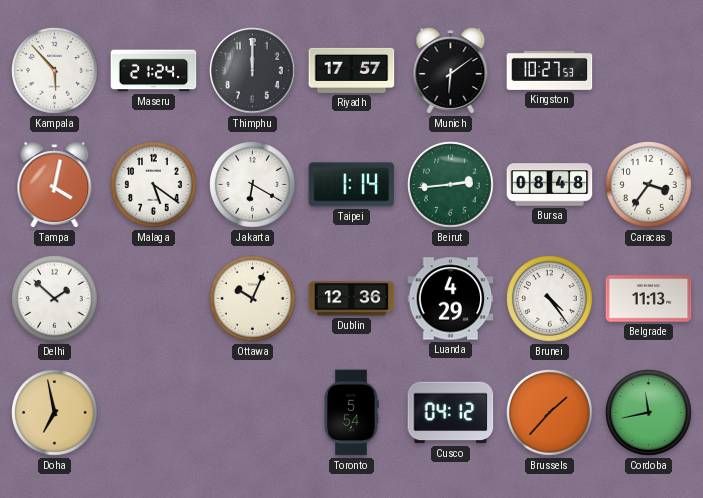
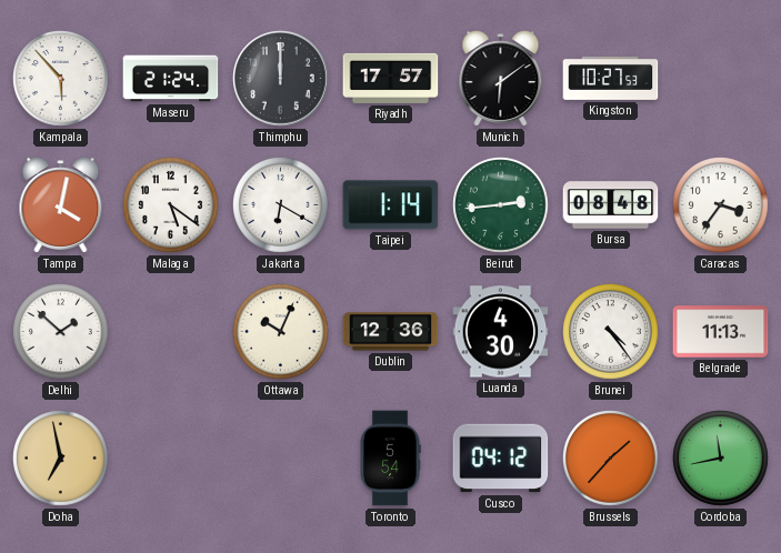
Luanda: 4:29 -> 4:30
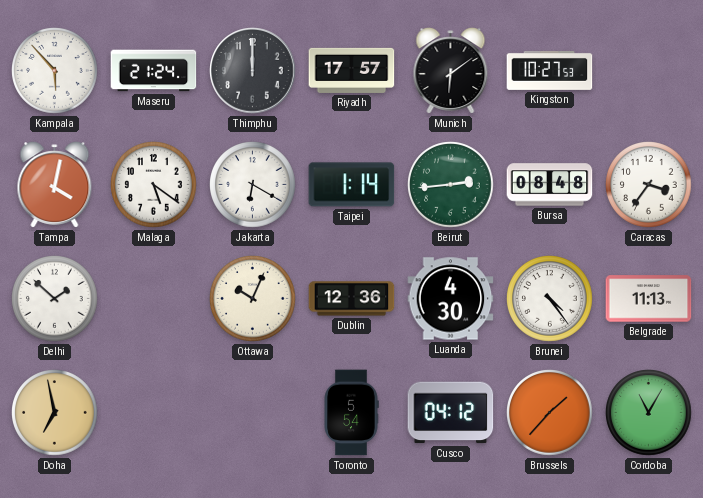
Cordoba: 11:43 -> 11:05
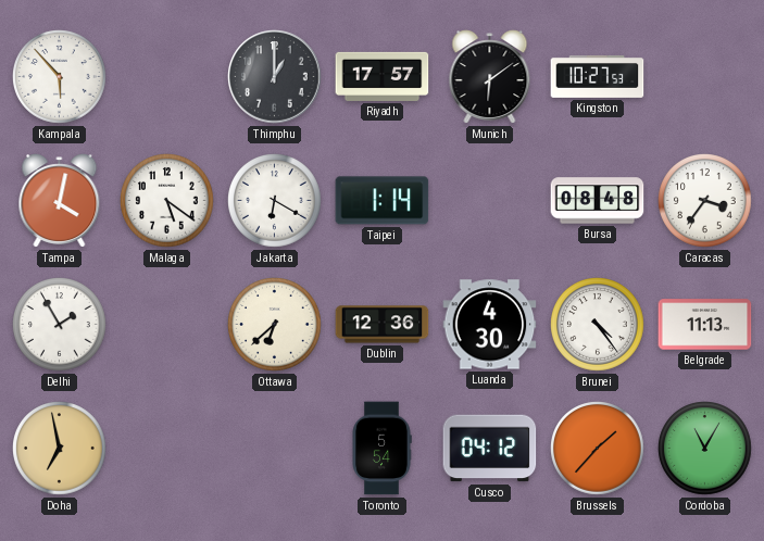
Maseru: 21:24 -> none
Thimphu: 12:00 -> 1:00
Beirut: 2:44 -> none
Delhi: 1:52 -> 1:55
Ottawa: 10:04 -> 6:38
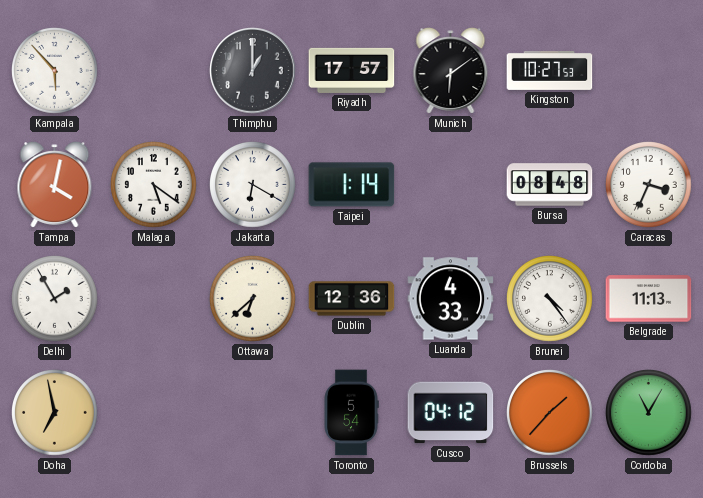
Caracas: 3:36 -> 3:34
Luanda: 4:30 -> 4:33
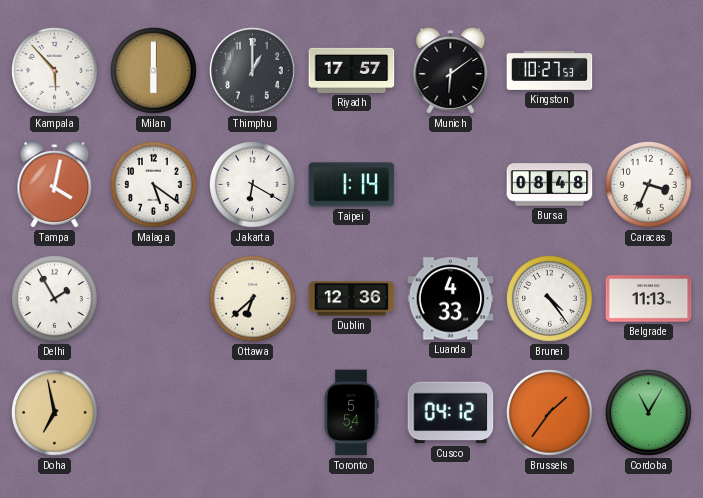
Milan: none -> 6:00
Brussels: 1:37 -> 1:36
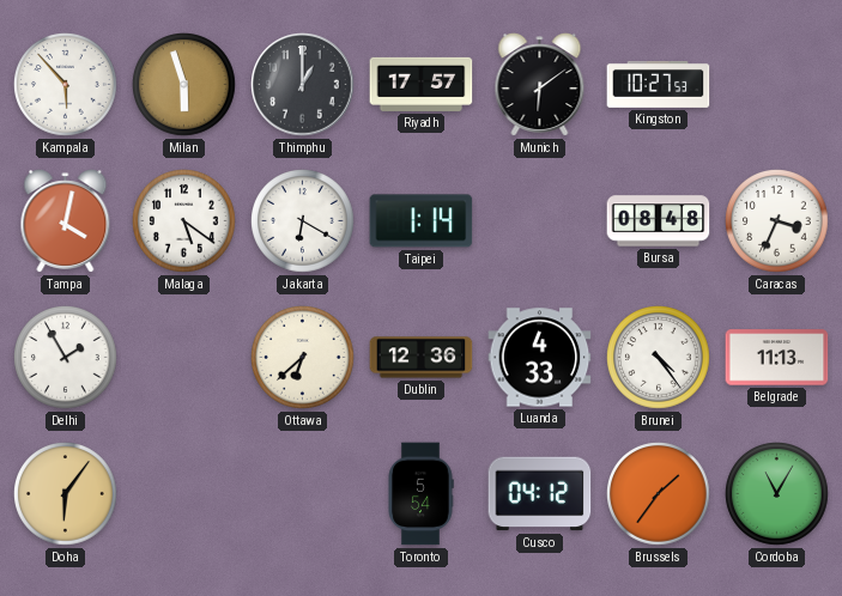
Milan: 6:00 -> 5:57
Doha: 6:58 -> 6:06
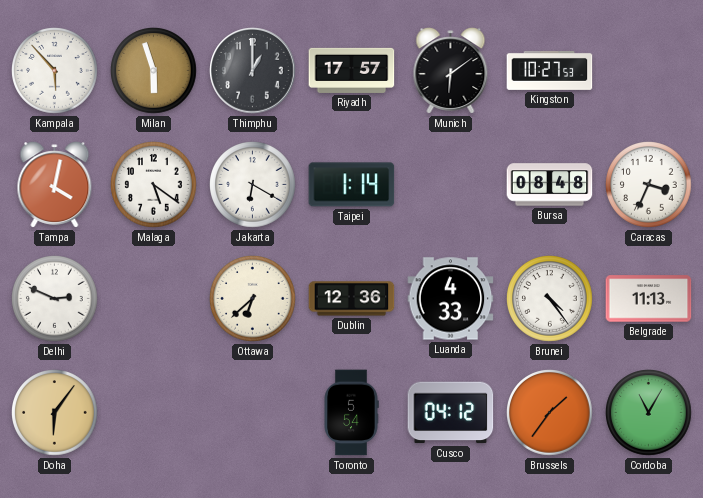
Delhi: 1:55 -> 2:49
